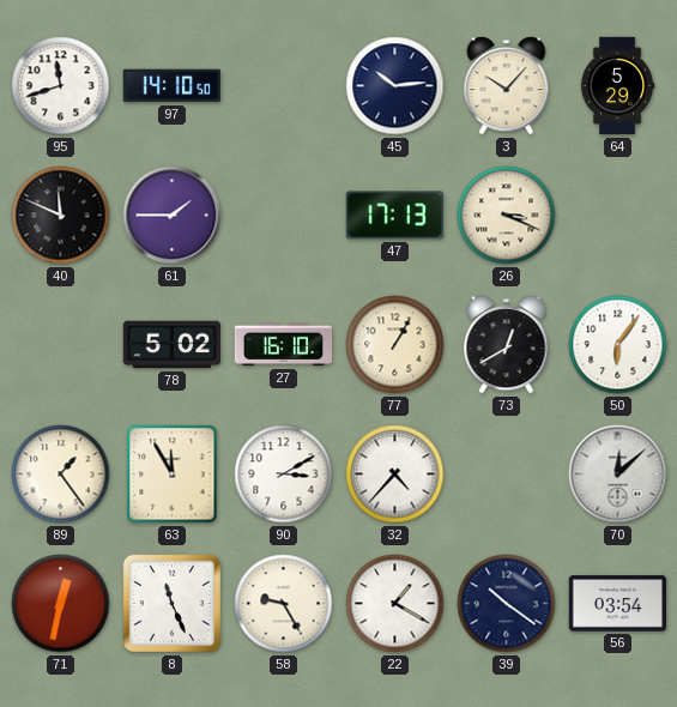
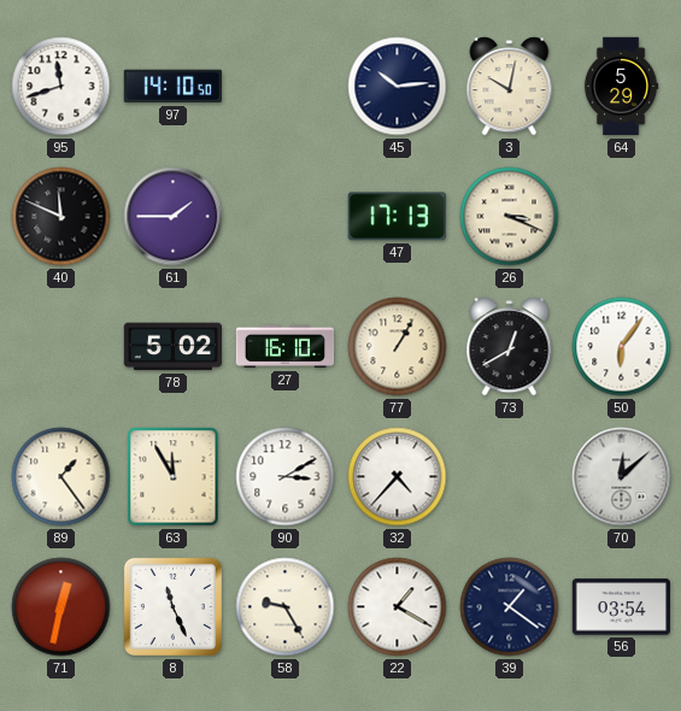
3: 10:07 -> 10:02
39: 10:21 -> 1:21
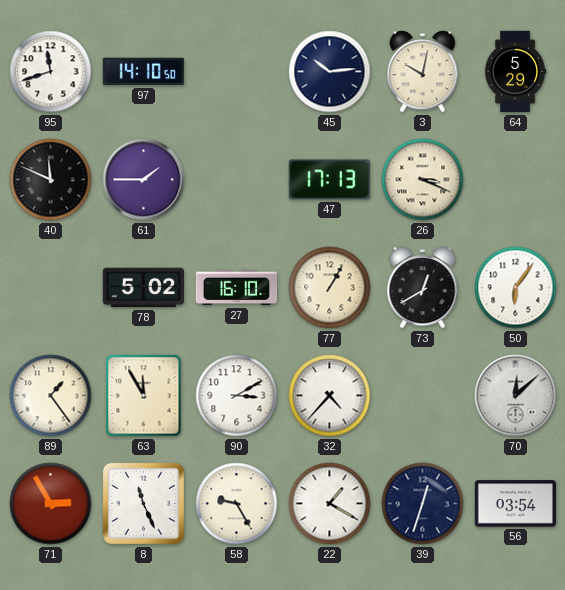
71: 12:32 -> 2:55
39: 1:21 -> 12:33
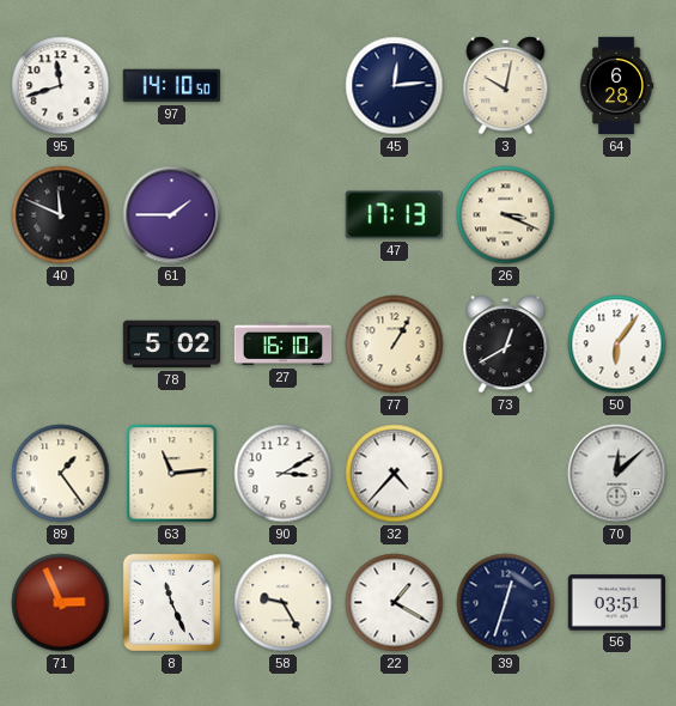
45: 10:14 -> 12:14
64: 5:29 -> 6:28
63: 11:55 -> 11:14
71: 2:55 -> 2:56
56: 03:54 -> 03:51
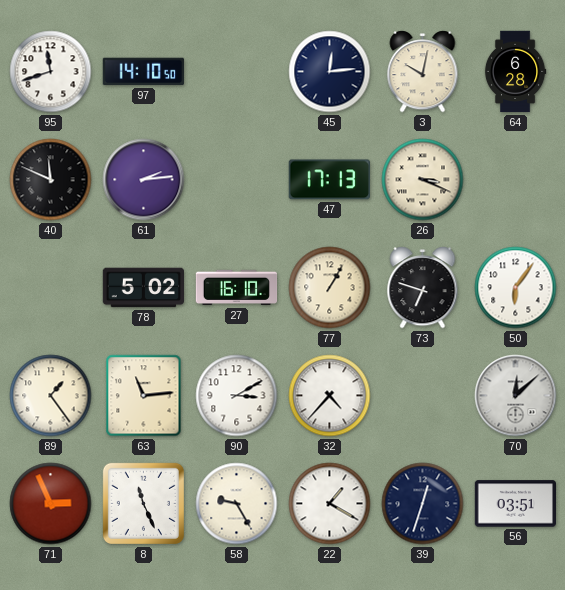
61: 1:45 -> 2:14
73: 12:40 -> 6:48
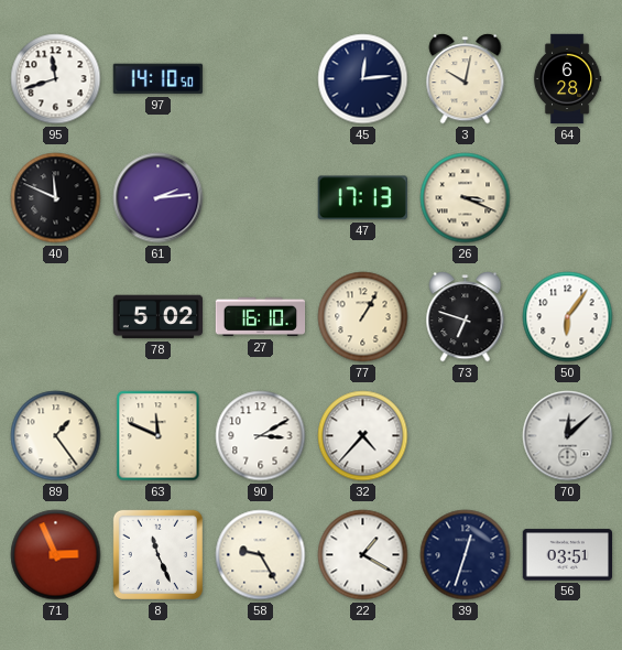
63: 11:14 -> 11:49
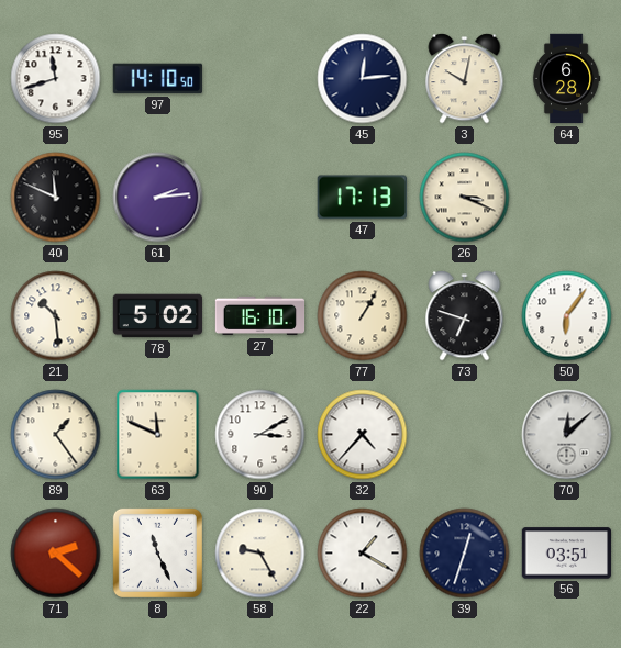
21: none -> 10:29
71: 2:56 -> 2:22
